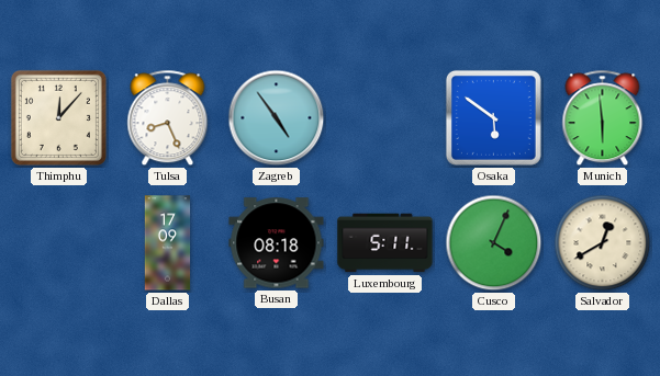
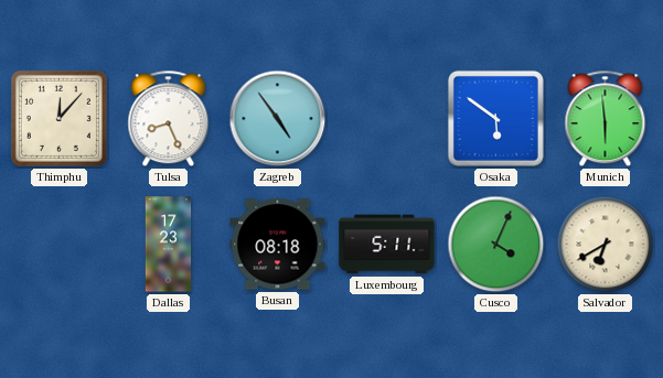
Dallas: 17:09 -> 17:23
Salvador: 12:40 -> 6:40
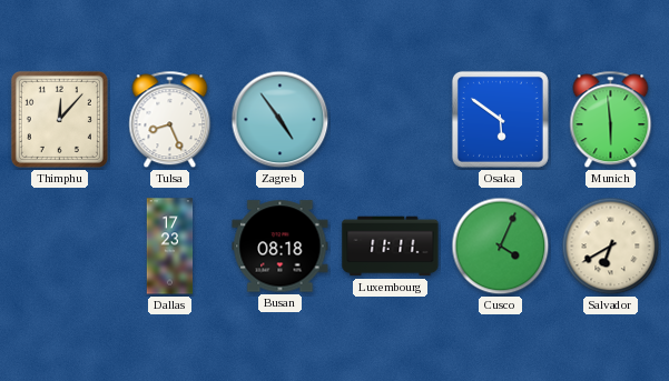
Luxembourg: 5:11 -> 11:11
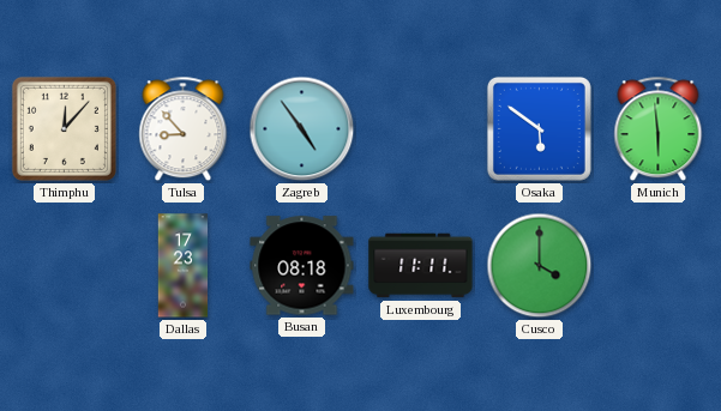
Tulsa: 8:26 -> 8:53
Cusco: 4:04 -> 4:00
Salvador: 6:40 -> none
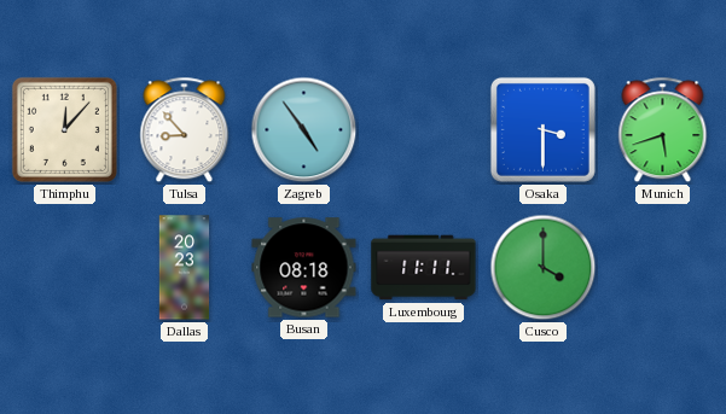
Osaka: 5:51 -> 3:30
Munich: 5:59 -> 5:42
Dallas: 17:23 -> 20:23
